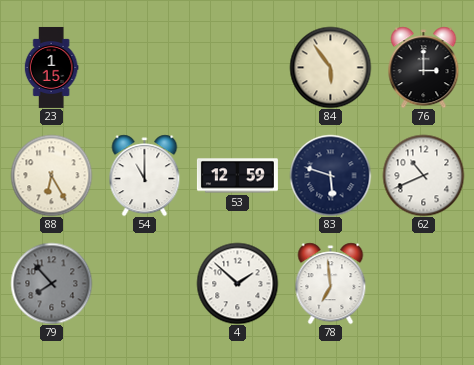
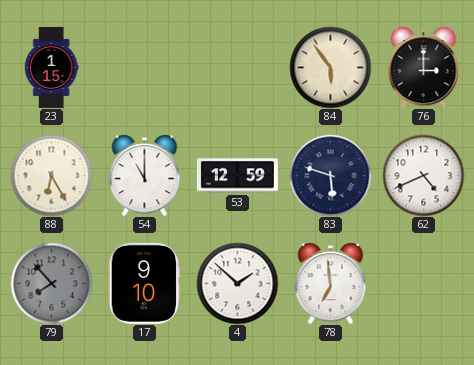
62: 10:41 -> 4:41
17: none -> 9:10
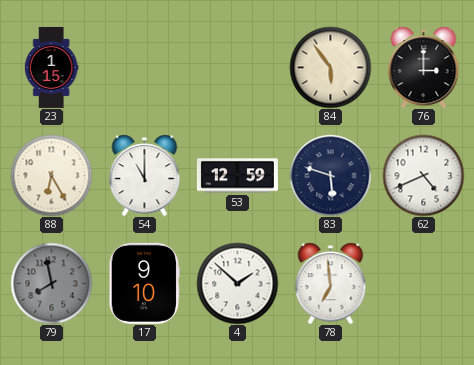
79: 7:53 -> 7:58
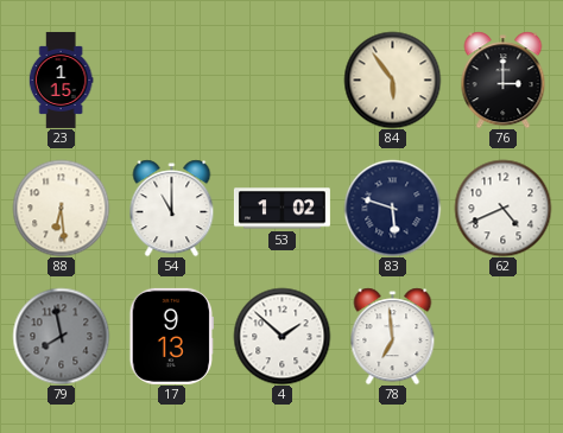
88: 6:25 -> 6:29
53: 12:59 -> 1:02
17: 9:10 -> 9:13
